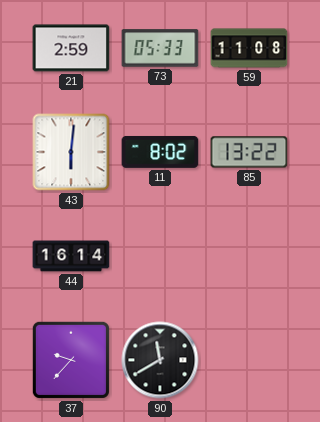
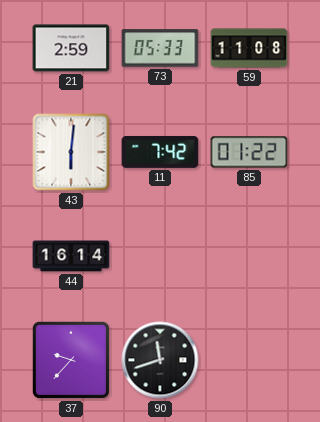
11: 8:02 -> 7:42
85: 13:22 -> 01:22
90: 11:40 -> 11:42
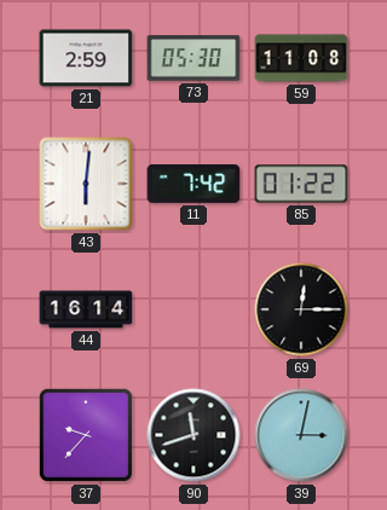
73: 05:33 -> 05:30
69: none -> 12:15
39: none -> 3:02
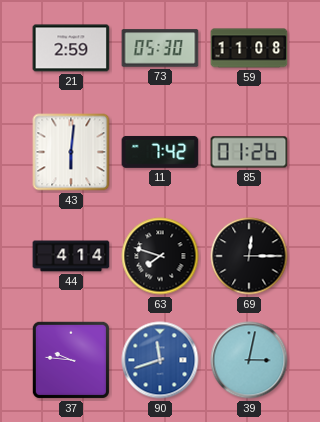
85: 01:22 -> 01:26
44: 16:14 -> 4:14
63: none -> 7:48
37: 9:37 -> 9:46
90 dial: black -> blue
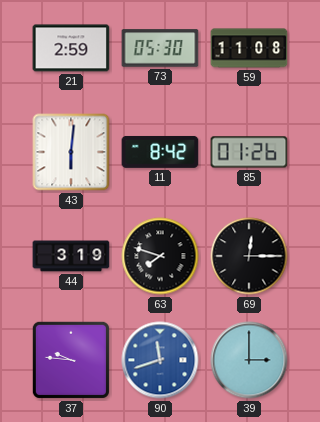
11: 7:42 -> 8:42
44: 4:14 -> 3:19
39: 3:02 -> 3:00
